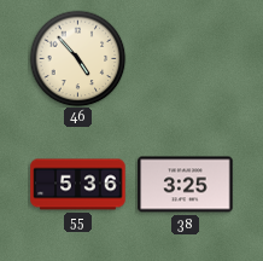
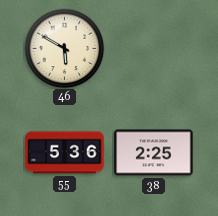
46: 4:53 -> 5:50
38: 3:25 -> 2:25
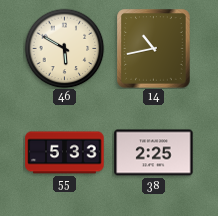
14: none -> 10:43
55: 5:36 -> 5:33
